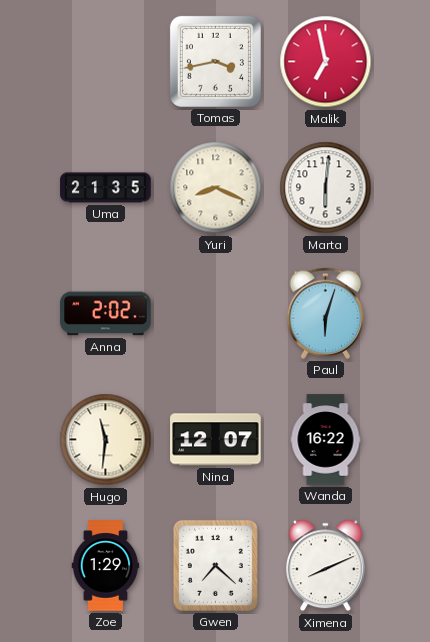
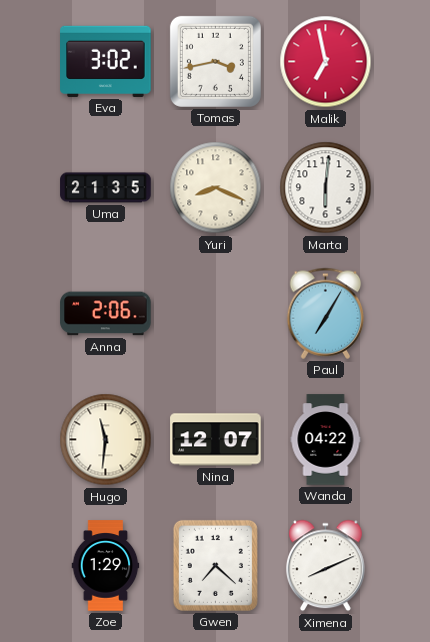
Eva: none -> 3:02
Anna: 2:02 -> 2:06
Paul: 6:03 -> 7:05
Wanda: 16:22 -> 04:22
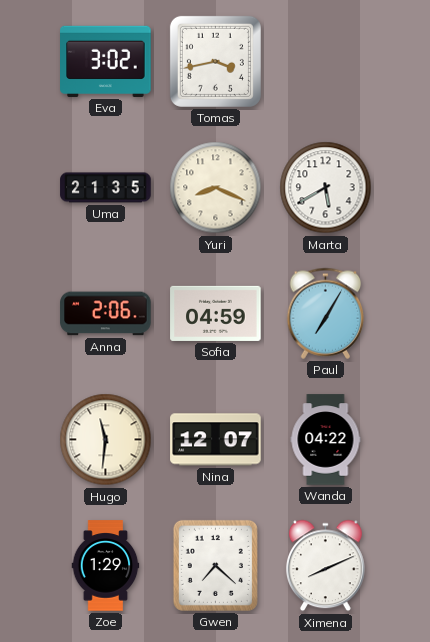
Malik: 6:58 -> none
Marta: 6:01 -> 5:40
Sofia: none -> 04:59
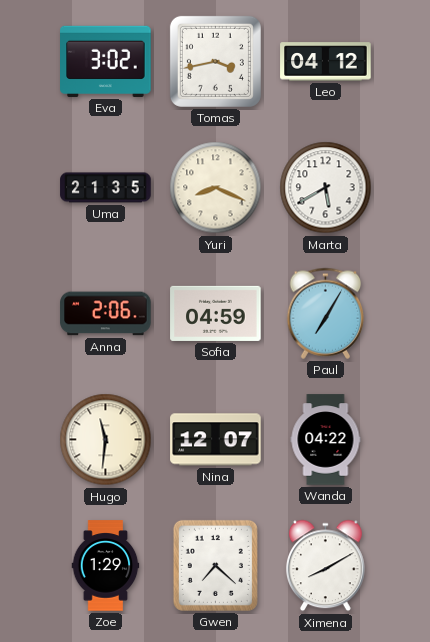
Leo: none -> 04:12
Ximena: 8:11 -> 8:10
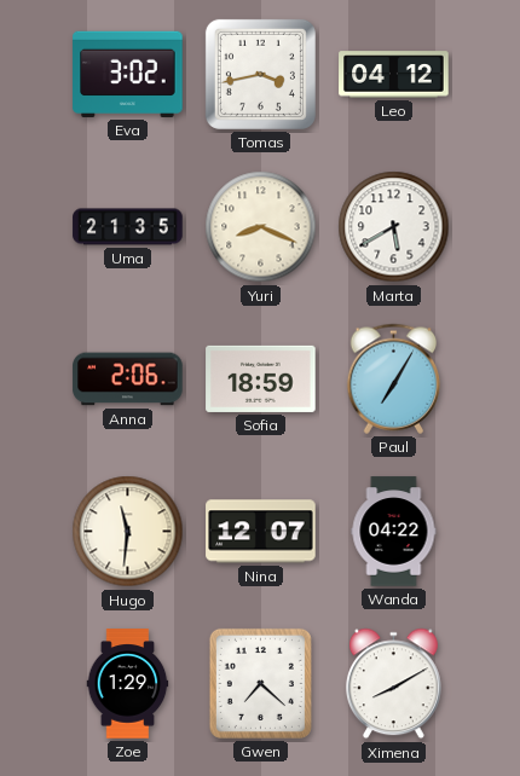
Sofia: 04:59 -> 18:59
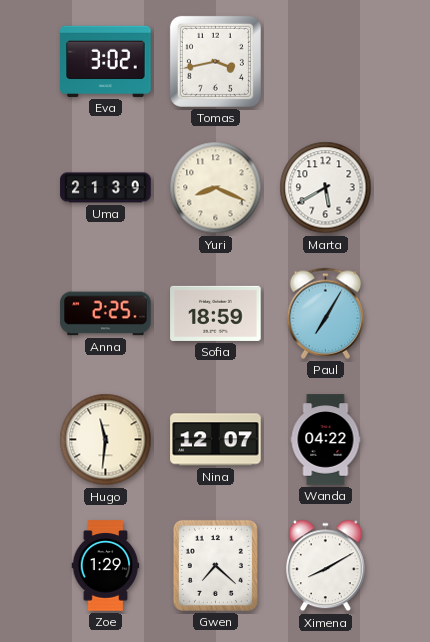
Leo: 04:12 -> none
Uma: 21:35 -> 21:39
Anna: 2:06 -> 2:25
